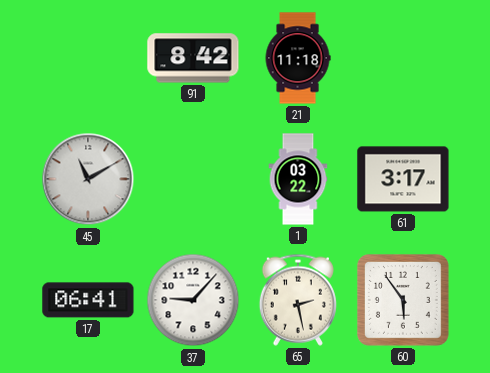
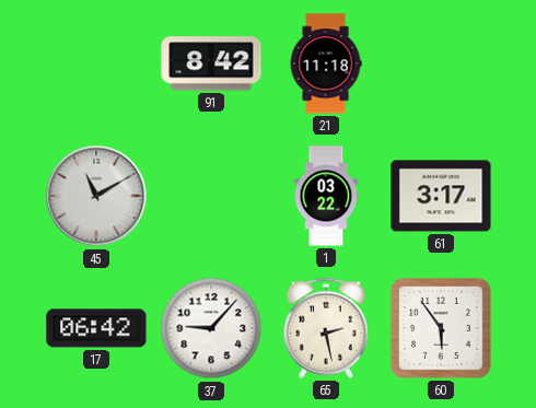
17: 06:41 -> 06:42
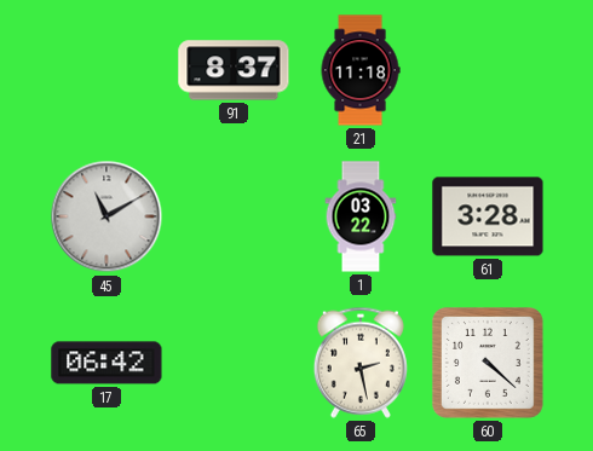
91: 8:42 -> 8:37
61: 3:17 -> 3:28
37: 9:07 -> none
60: 5:54 -> 4:22
